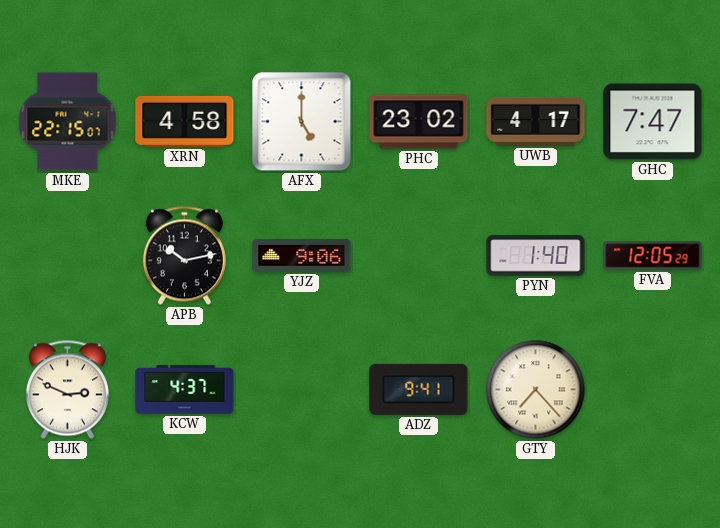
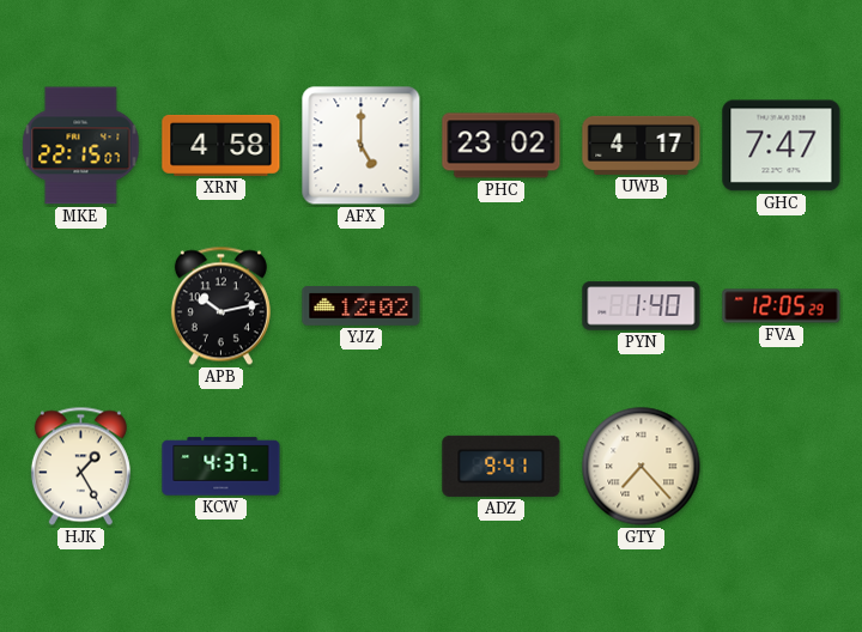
YJZ: 9:06 -> 12:02
HJK: 2:49 -> 1:25
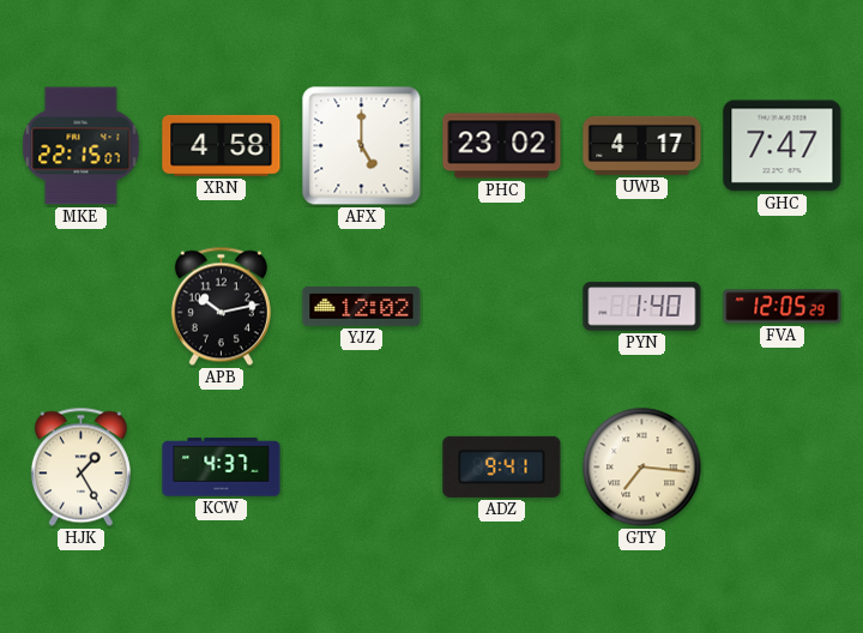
GTY: 7:23 -> 7:16
